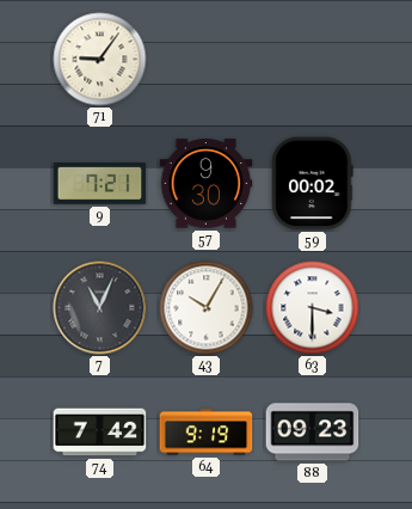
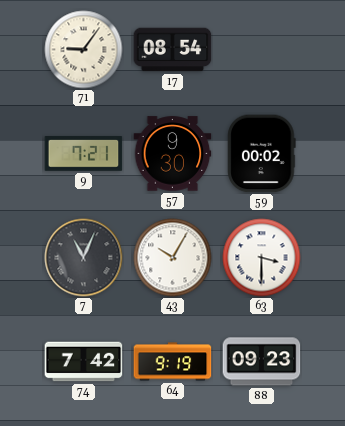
17: none -> 08:54
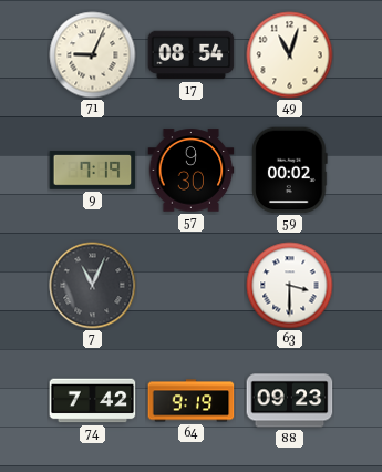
71: 9:06 -> 9:04
49: none -> 11:03
9: 7:21 -> 7:19
43: 10:05 -> none
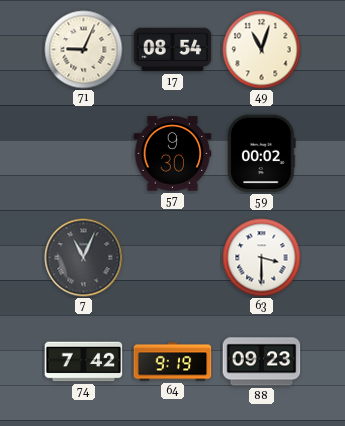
9: 7:19 -> none
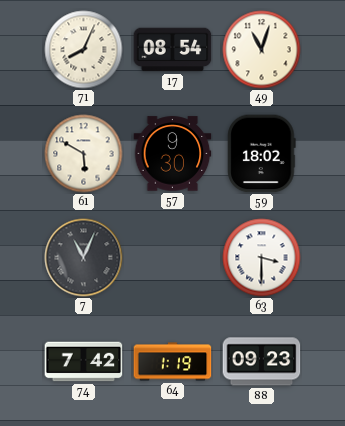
71: 9:04 -> 8:04
61: none -> 5:50
59: 00:02 -> 18:02
64: 9:19 -> 1:19
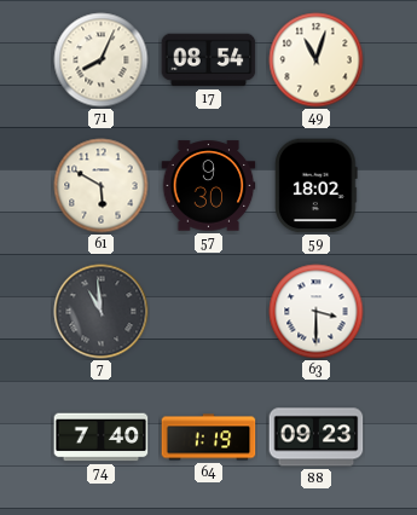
7: 11:04 -> 10:59
74: 7:42 -> 7:40
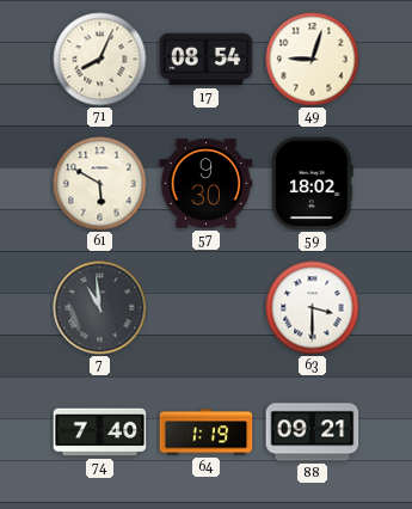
49: 11:03 -> 9:03
88: 09:23 -> 09:21
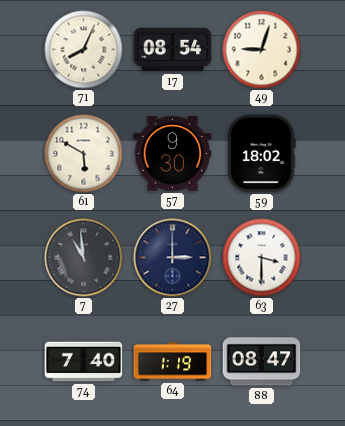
27: none -> 3:00
88: 09:21 -> 08:47
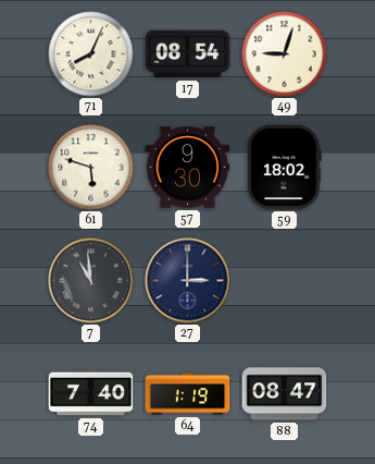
61: 5:50 -> 5:48
63: 3:30 -> none
